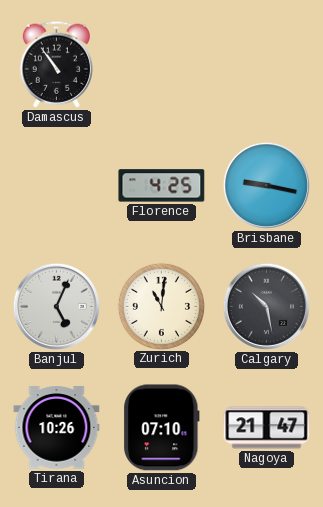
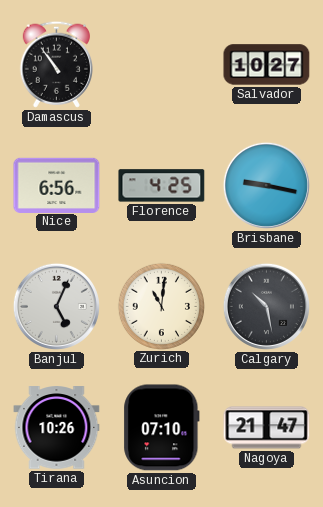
Salvador: none -> 10:27
Nice: none -> 6:56
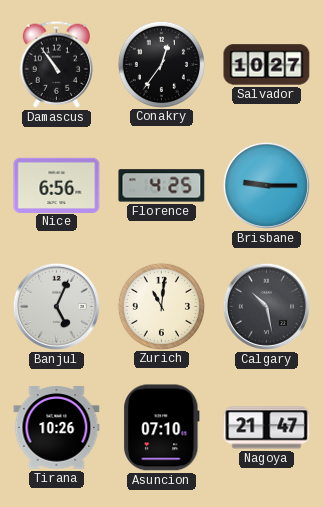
Conakry: none -> 12:36
Brisbane: 9:17 -> 9:15
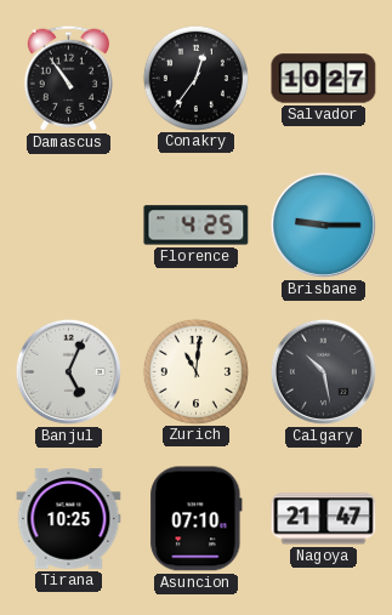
Nice: 6:56 -> none
Tirana: 10:26 -> 10:25
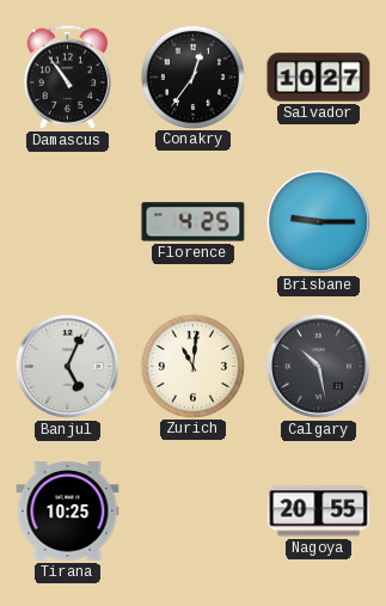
Asuncion: 07:10 -> none
Nagoya: 21:47 -> 20:55
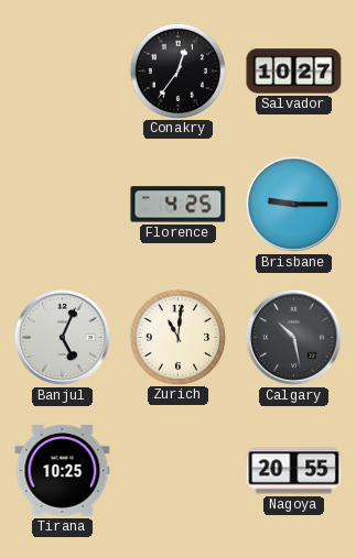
Damascus: 10:54 -> none
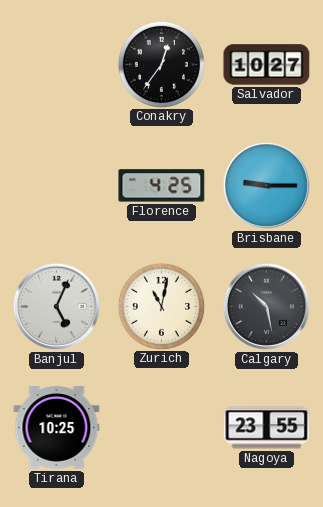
Zurich: 11:01 -> 11:02
Nagoya: 20:55 -> 23:55
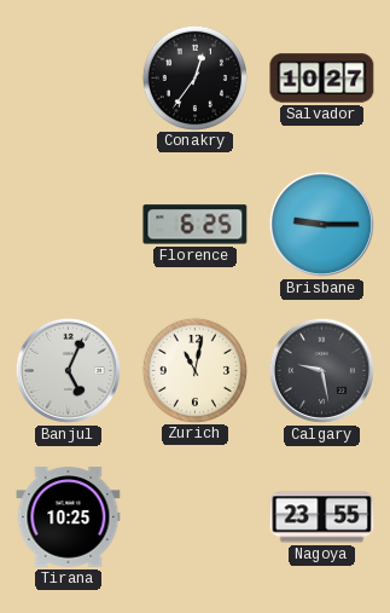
Florence: 4:25 -> 6:25
Calgary: 10:28 -> 9:28
